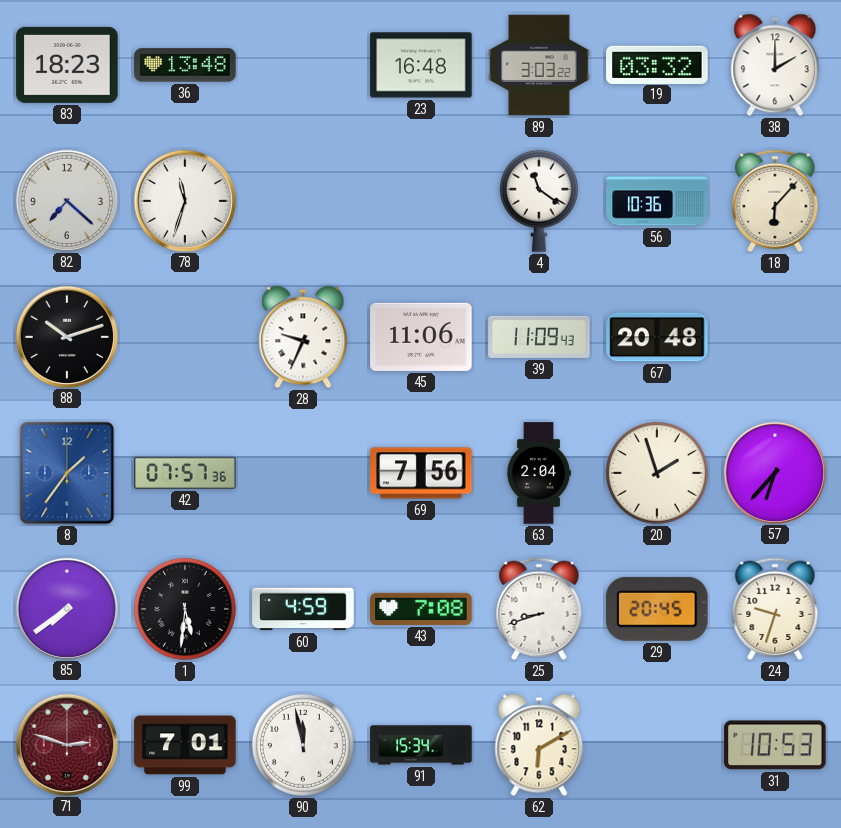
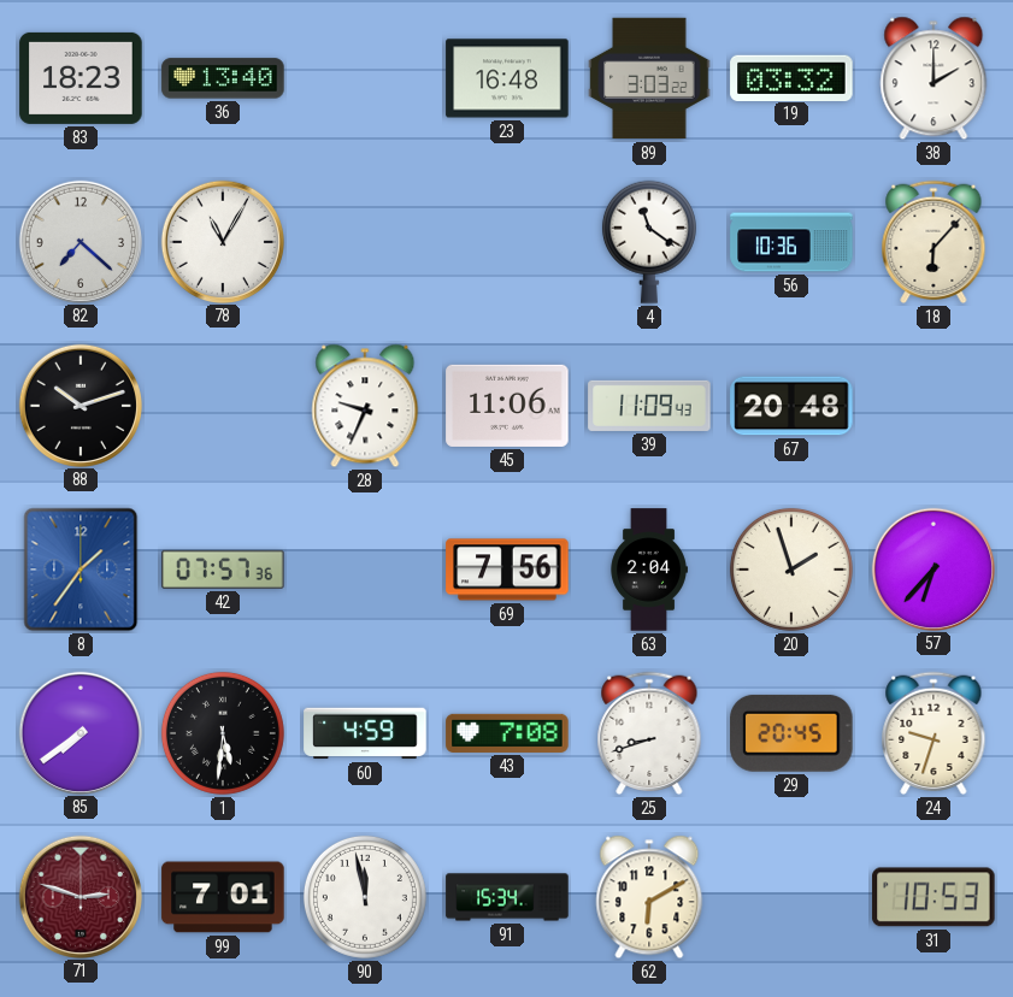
36: 13:48 -> 13:40
78: 11:33 -> 11:05
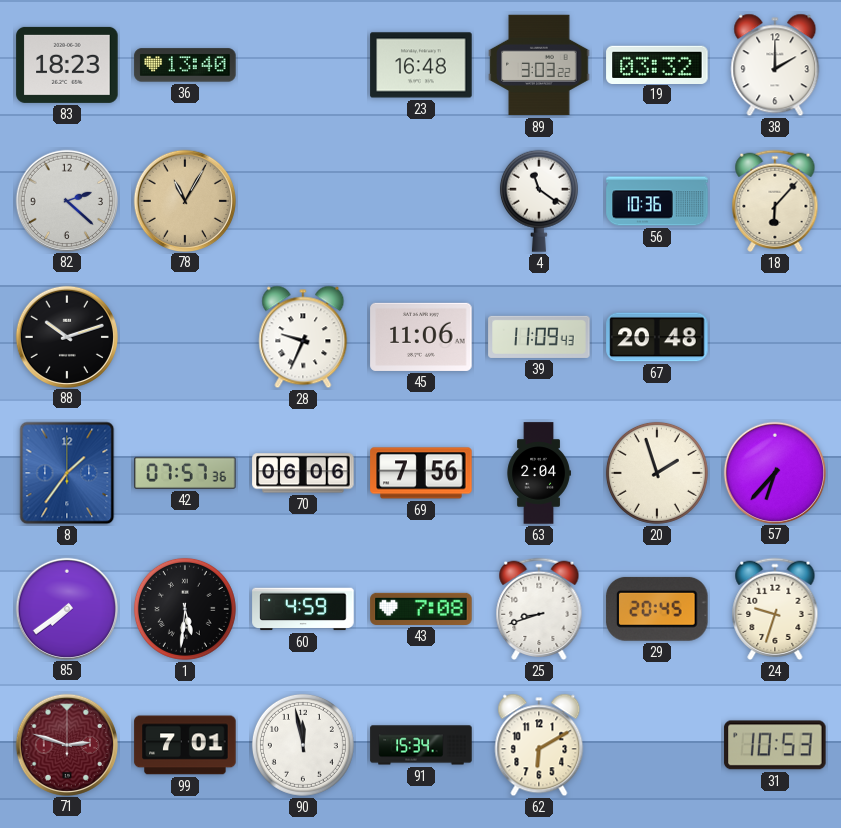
82: 7:22 -> 2:22
78 dial: white -> champagne
70: none -> 06:06
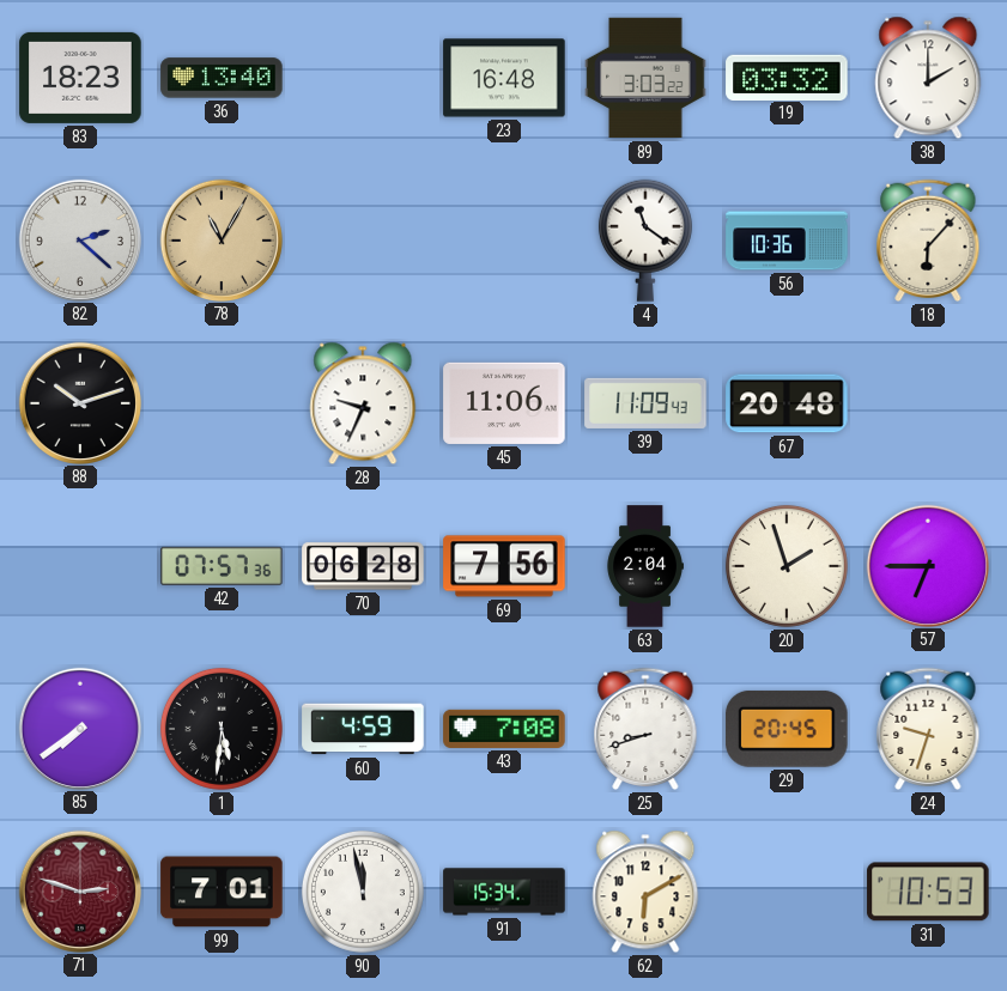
8: 1:36 -> none
70: 06:06 -> 06:28
57: 6:37 -> 6:45
